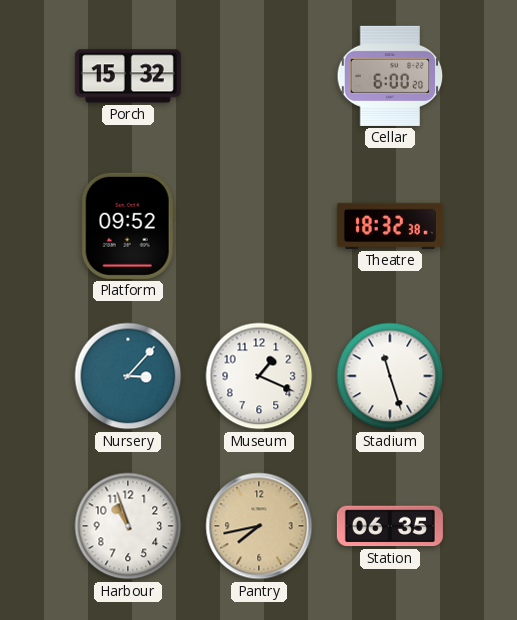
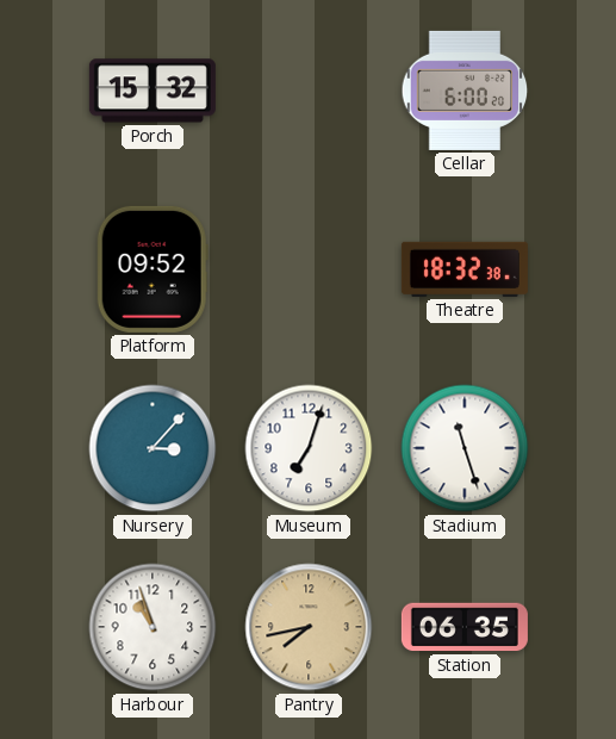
Museum: 1:19 -> 7:03
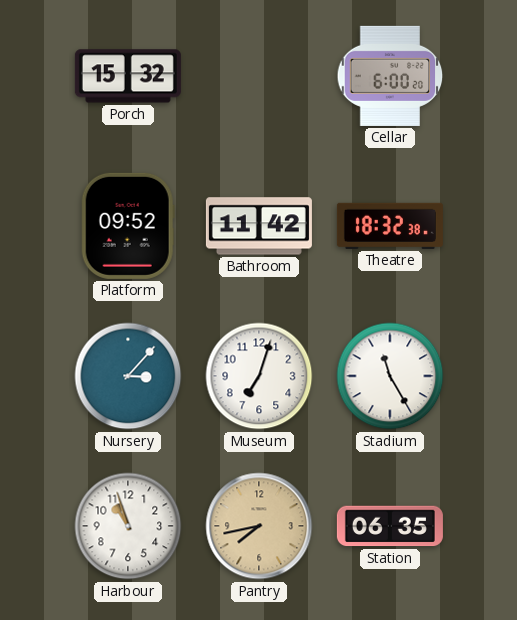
Bathroom: none -> 11:42
Stadium: 11:27 -> 11:25
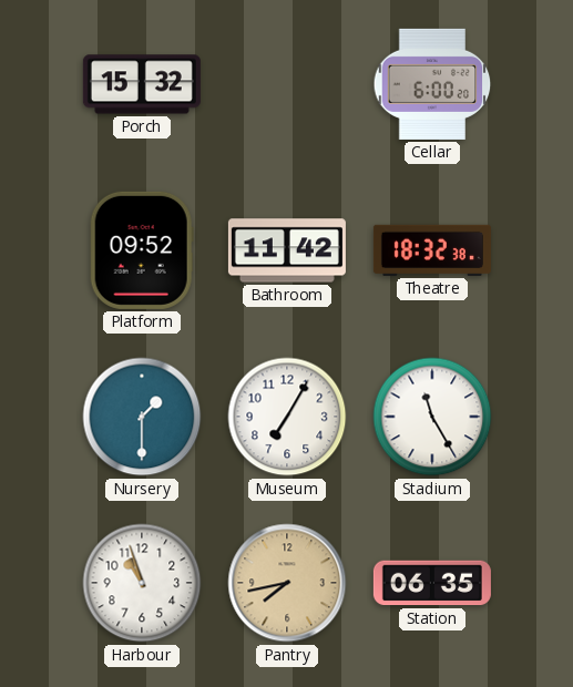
Nursery: 3:07 -> 1:30
Museum: 7:03 -> 7:05
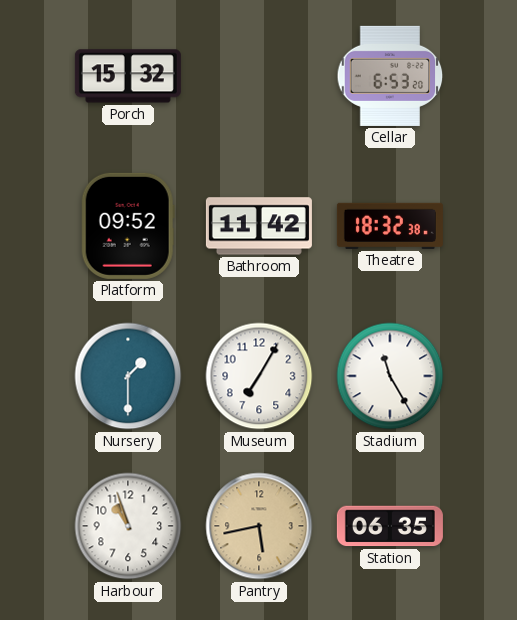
Cellar: 6:00 -> 6:53
Pantry: 7:43 -> 5:43
